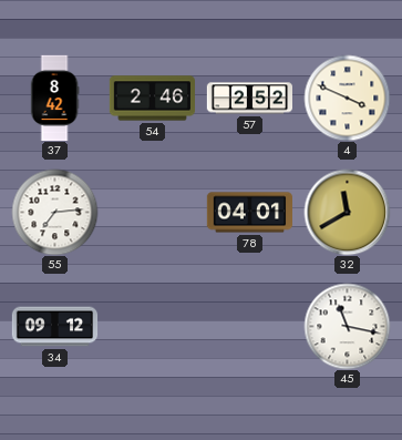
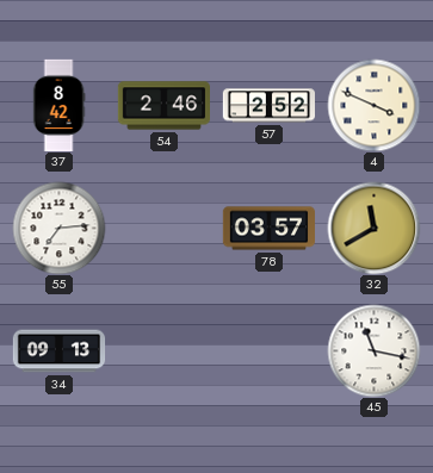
78: 04:01 -> 03:57
34: 09:12 -> 09:13
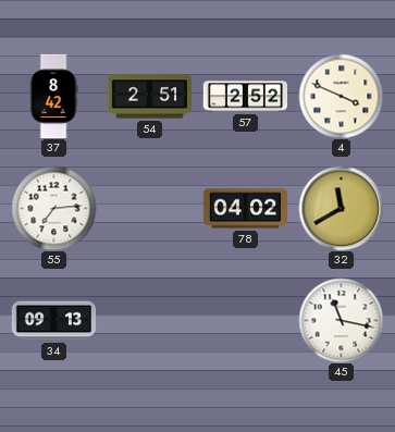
54: 2:46 -> 2:51
78: 03:57 -> 04:02
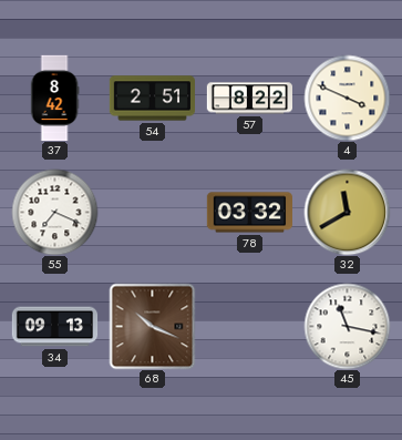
57: 2:52 -> 8:22
55: 7:14 -> 7:19
78: 04:02 -> 03:32
68: none -> 10:19
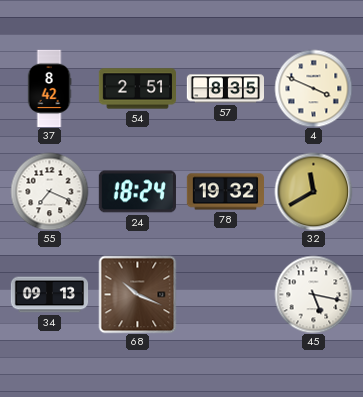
57: 8:22 -> 8:35
24: none -> 18:24
78: 03:32 -> 19:32
45: 11:17 -> 5:17
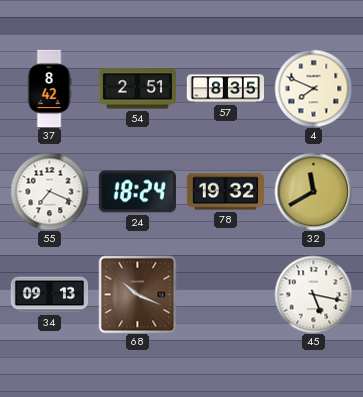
4: 3:49 -> 7:49
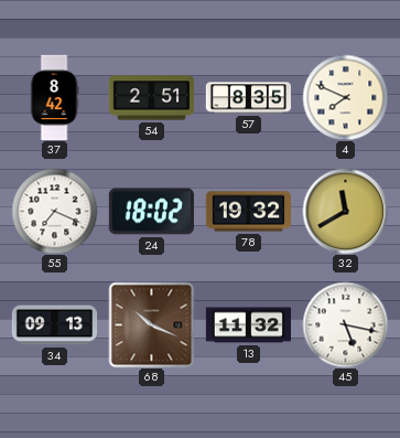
24: 18:24 -> 18:02
13: none -> 11:32
